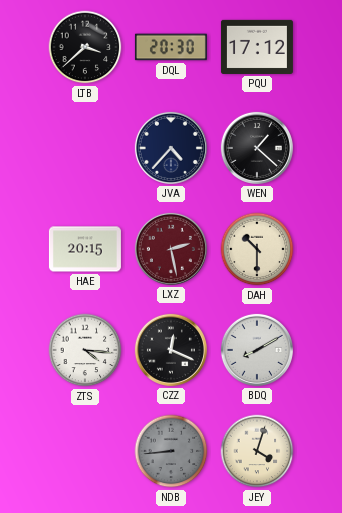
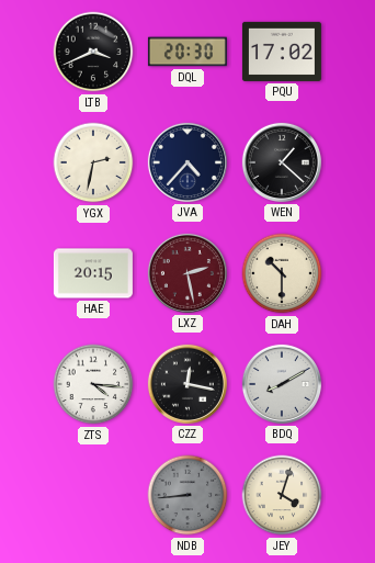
LTB: 3:38 -> 3:41
PQU: 17:12 -> 17:02
YGX: none -> 2:32
CZZ: 12:19 -> 12:17
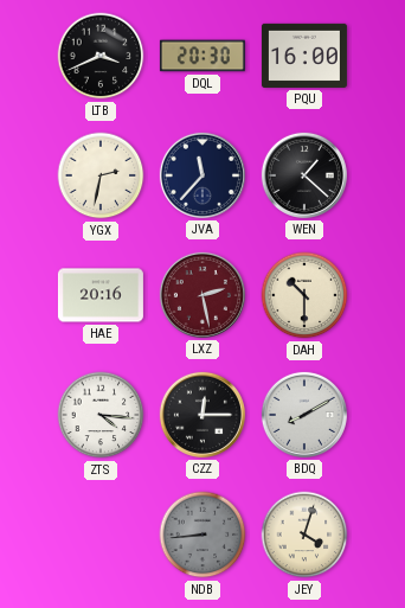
PQU: 17:02 -> 16:00
JVA: 4:37 -> 11:37
HAE: 20:15 -> 20:16
CZZ: 12:17 -> 12:15
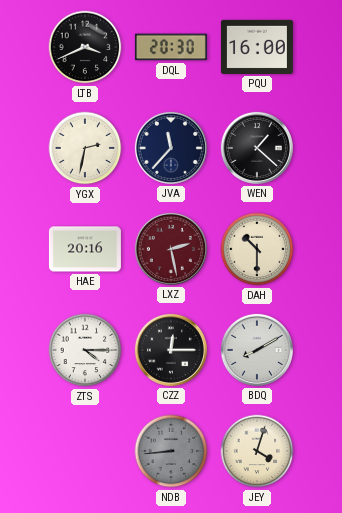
ZTS: 4:16 -> 4:15
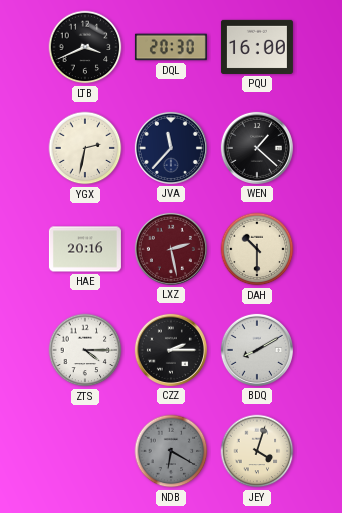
CZZ: 12:15 -> 2:15
NDB: 8:44 -> 6:20
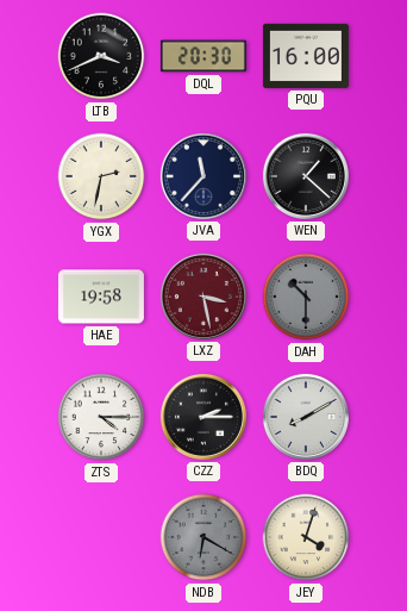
HAE: 20:16 -> 19:58
LXZ: 2:28 -> 3:28
DAH dial: cream -> grey
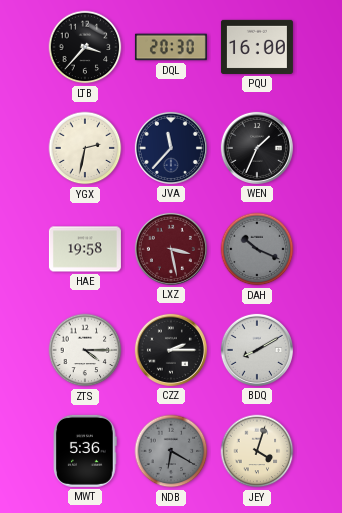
LTB: 3:41 -> 3:37
WEN: 1:22 -> 1:34
DAH: 10:30 -> 10:19
MWT: none -> 5:36
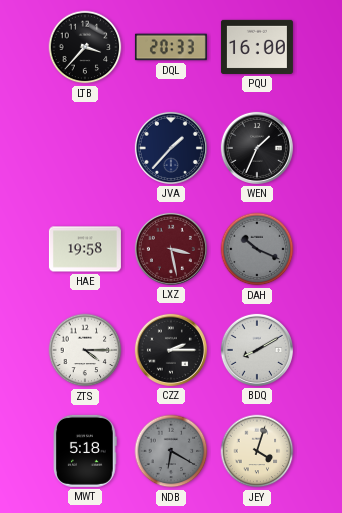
DQL: 20:30 -> 20:33
YGX: 2:32 -> none
JVA: 11:37 -> 1:37
MWT: 5:36 -> 5:18
